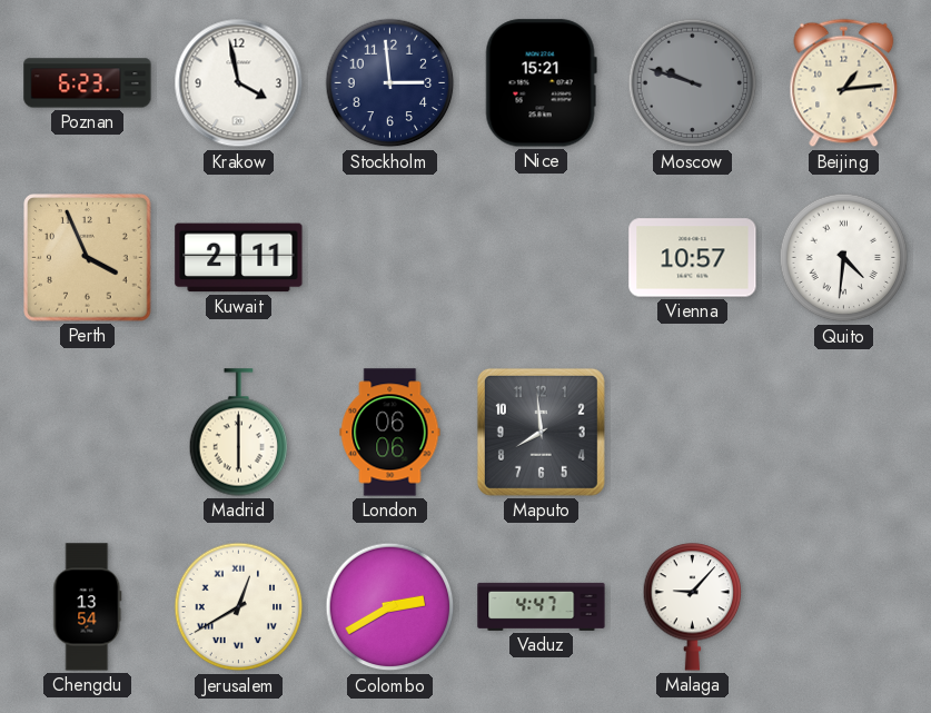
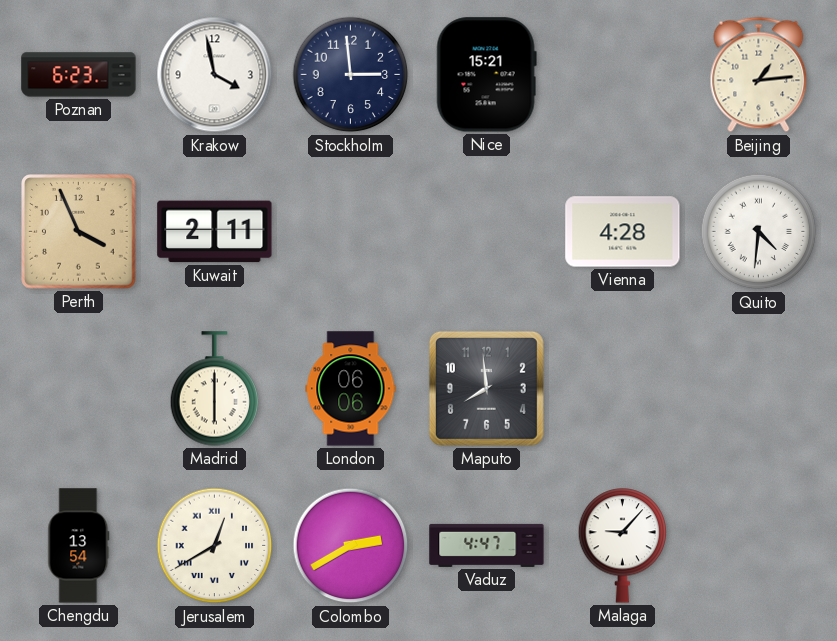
Moscow: 9:48 -> none
Vienna: 10:57 -> 4:28
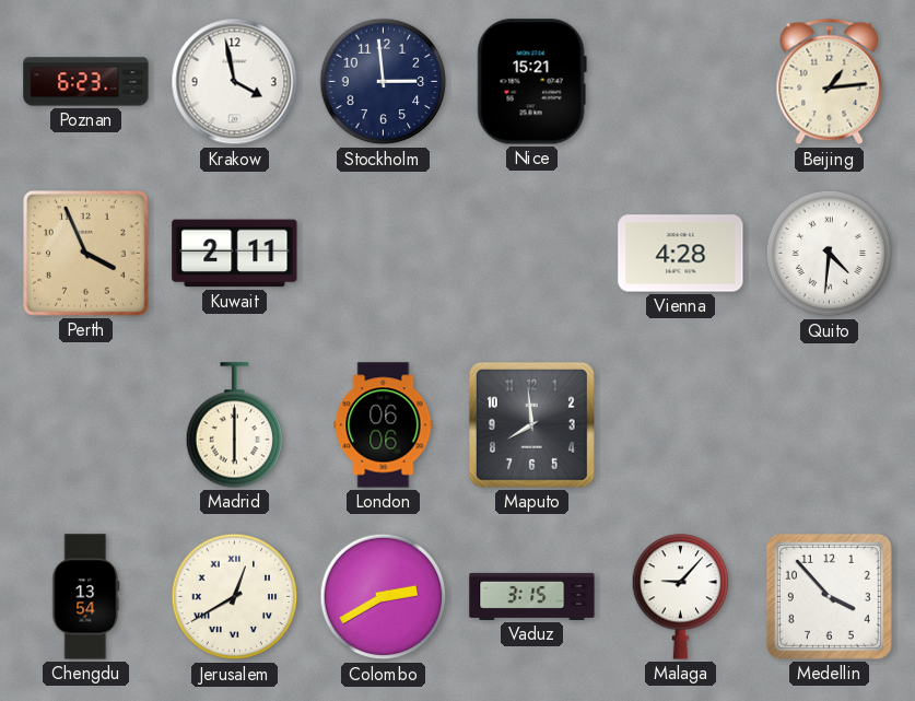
Vaduz: 4:47 -> 3:15
Medellin: none -> 3:53
